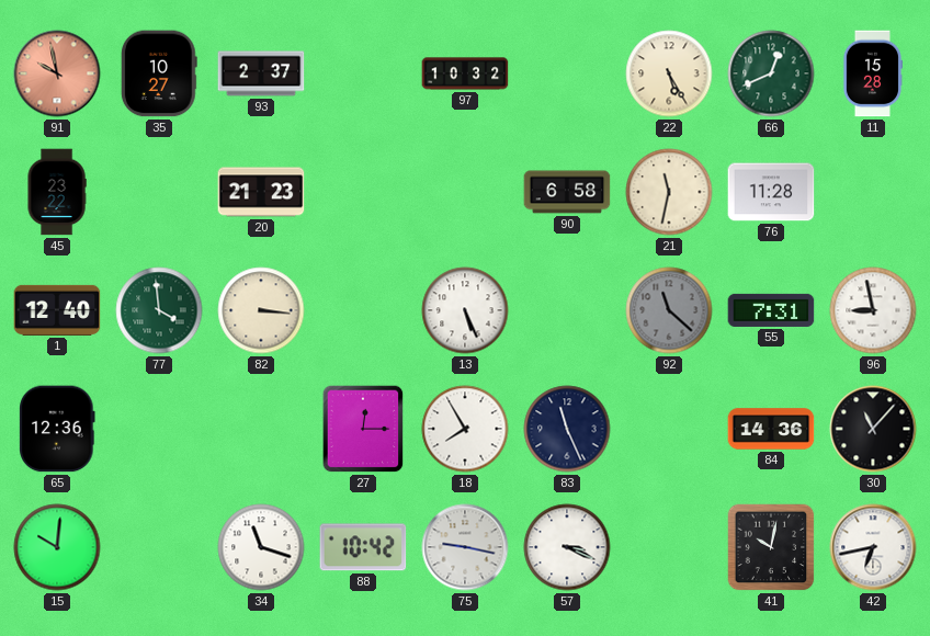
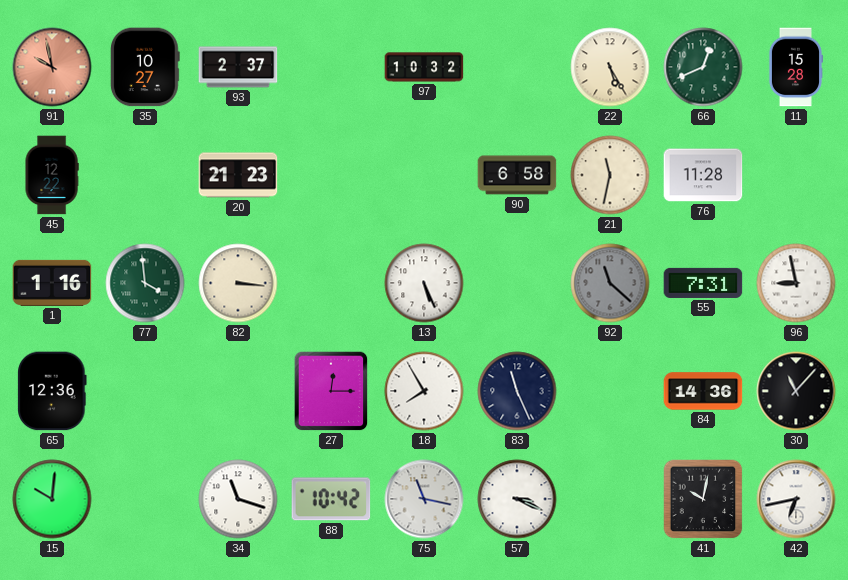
45: 23:22 -> 12:22
1: 12:40 -> 1:16
75: 9:17 -> 11:17
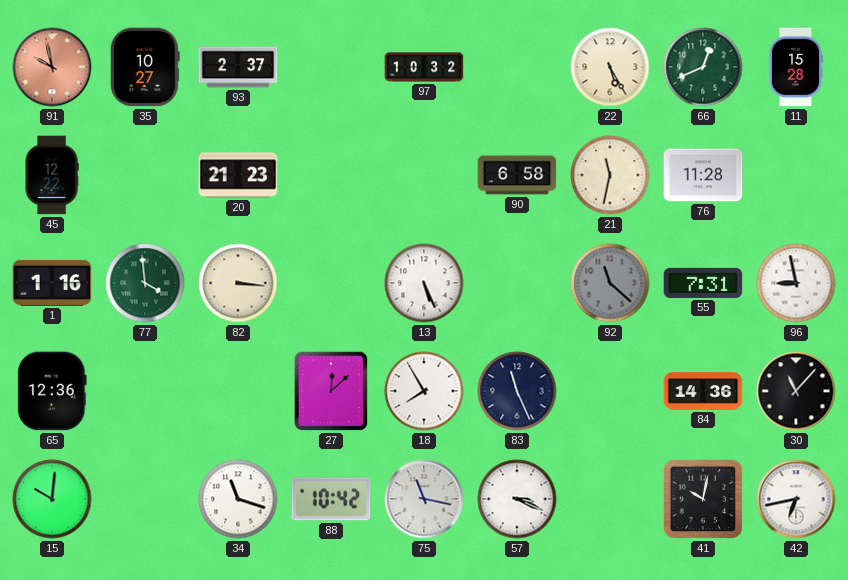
27: 12:15 -> 12:08
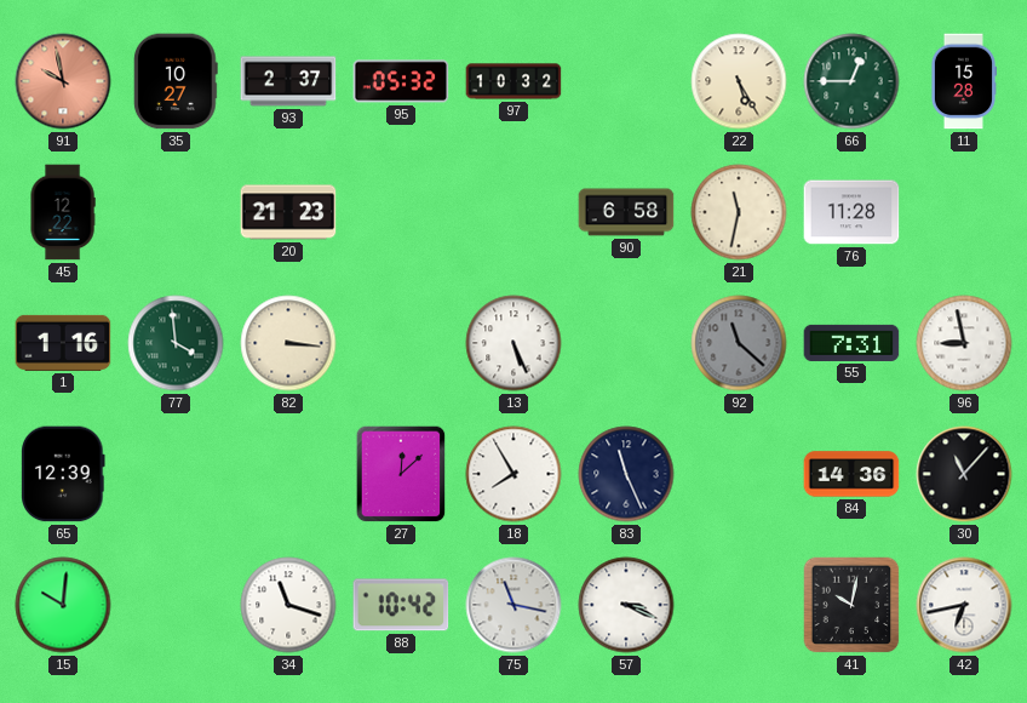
95: none -> 05:32
66: 12:41 -> 12:45
65: 12:36 -> 12:39
